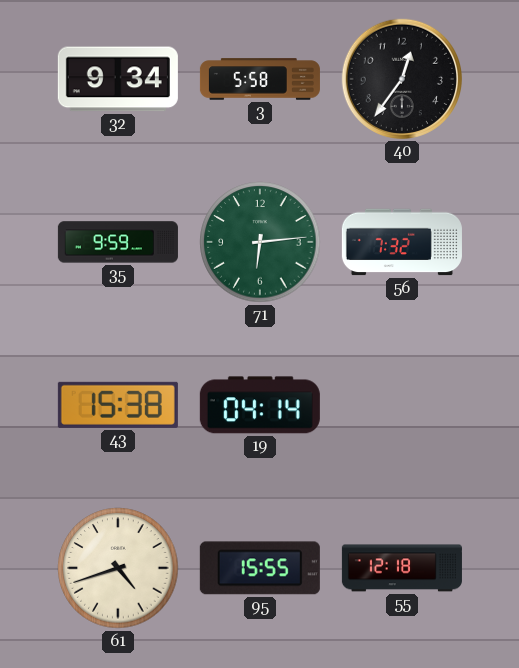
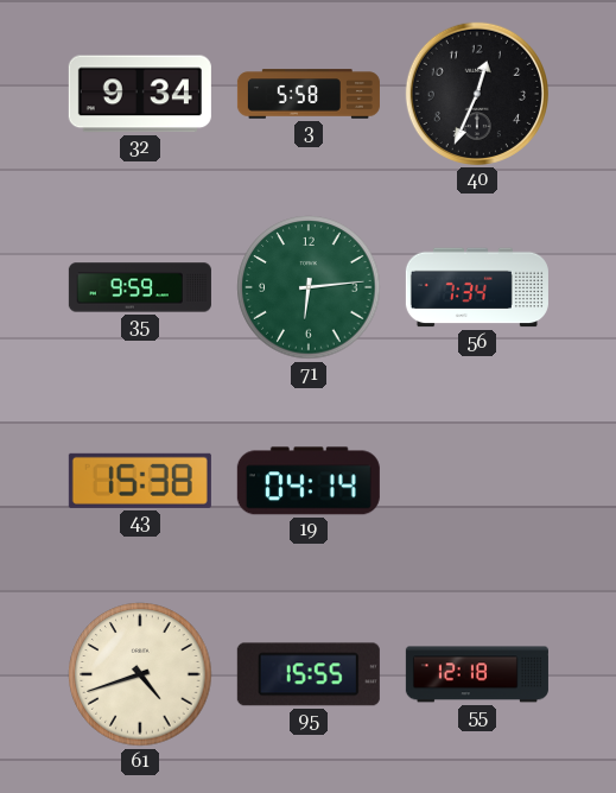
40: 12:36 -> 12:34
56: 7:32 -> 7:34
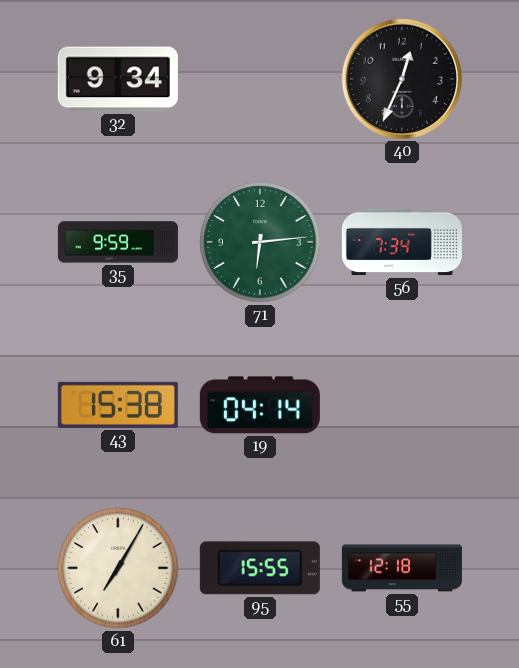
3: 5:58 -> none
61: 4:42 -> 7:05
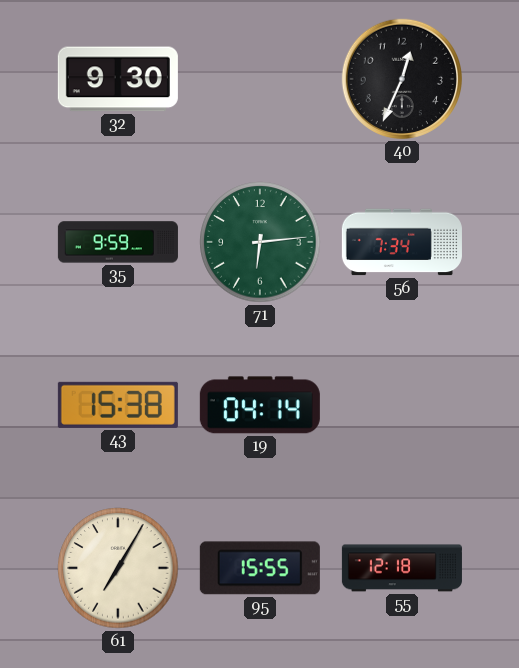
32: 9:34 -> 9:30
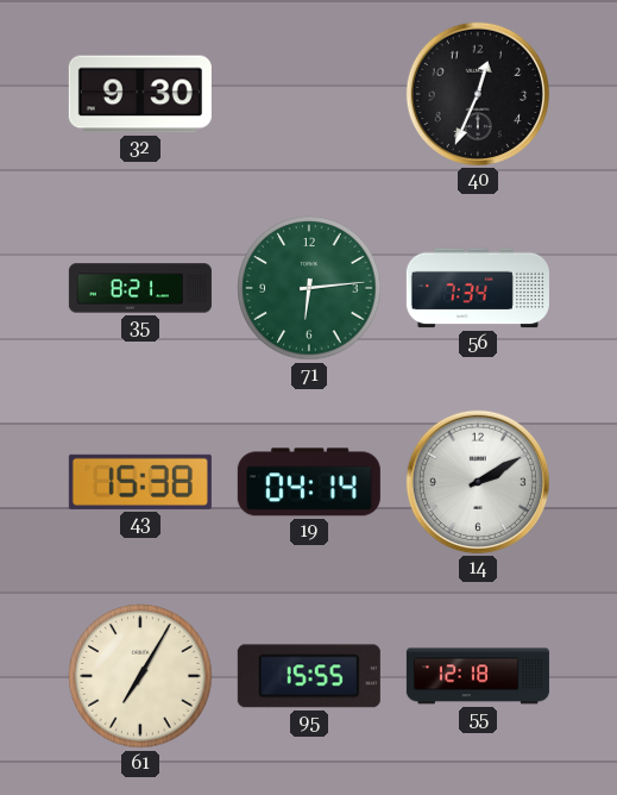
35: 9:59 -> 8:21
14: none -> 2:10
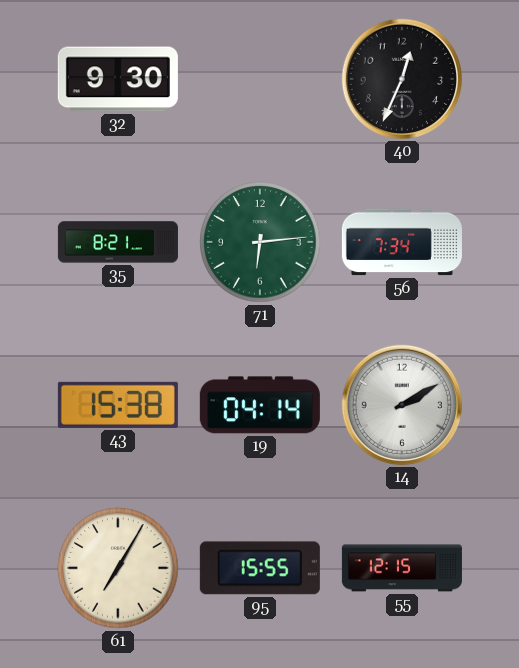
55: 12:18 -> 12:15
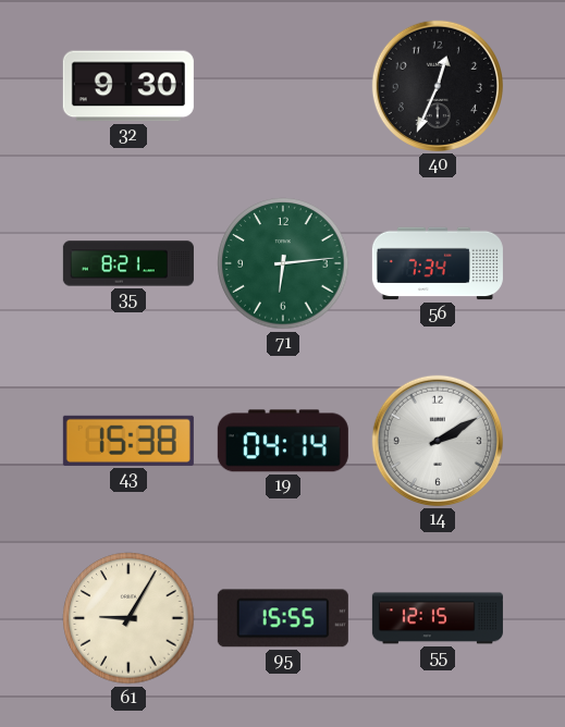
61: 7:05 -> 9:05
